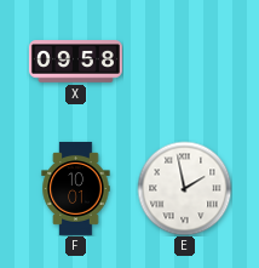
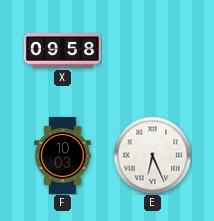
F: 10:01 -> 10:03
E: 1:58 -> 6:26
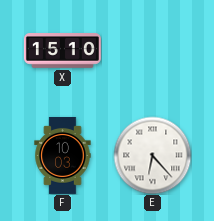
X: 09:58 -> 15:10
E: 6:26 -> 6:23
